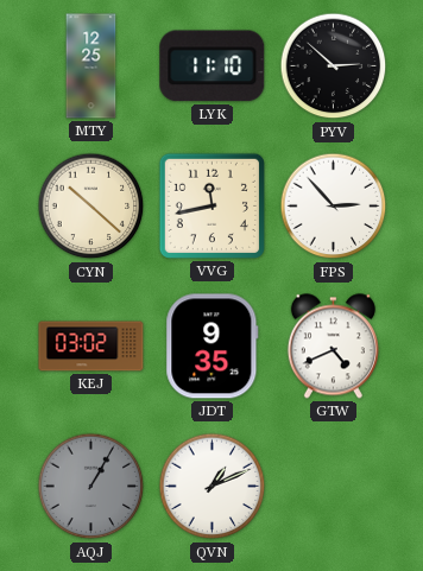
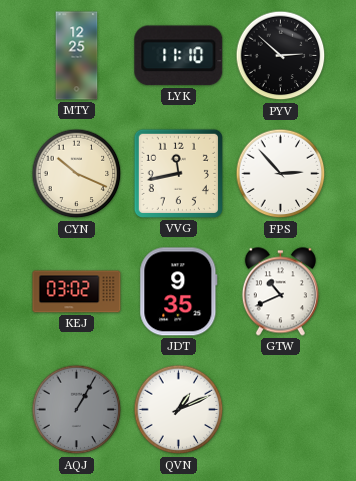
CYN: 10:22 -> 10:19
GTW: 4:41 -> 10:41
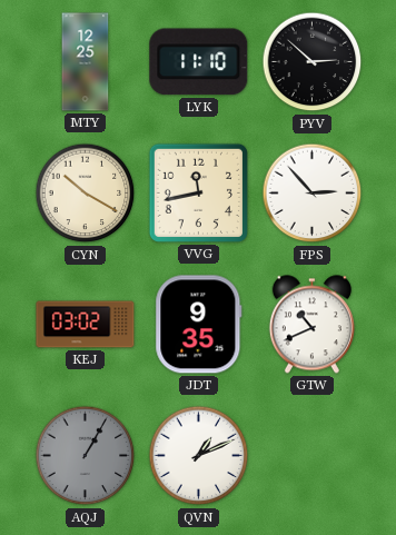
CYN: 10:19 -> 10:20
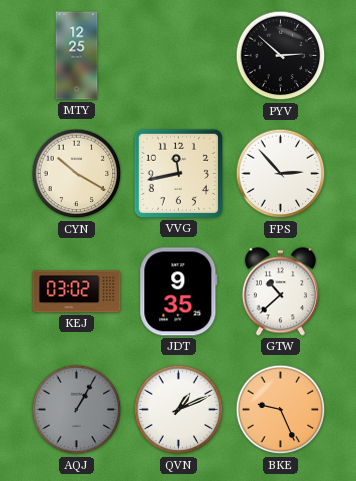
LYK: 11:10 -> none
GTW: 10:41 -> 10:38
BKE: none -> 9:26
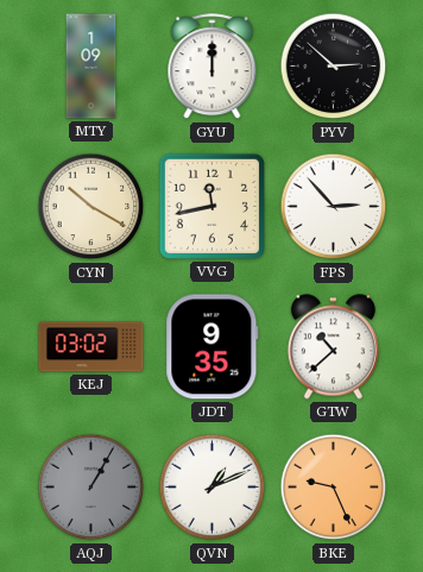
MTY: 12:25 -> 1:09
GYU: none -> 12:00
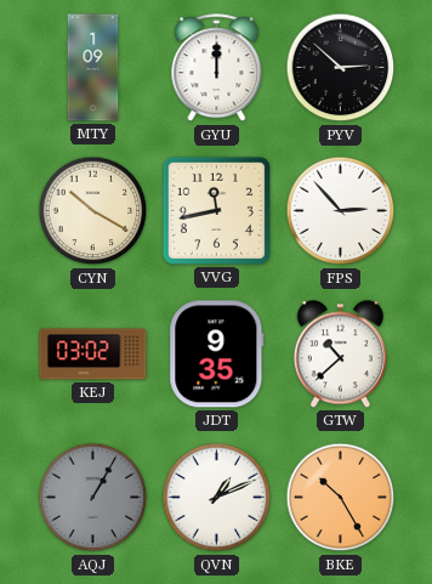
BKE: 9:26 -> 10:25
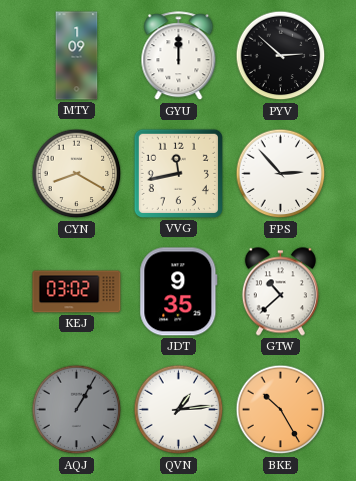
CYN: 10:20 -> 8:20
QVN: 1:11 -> 1:14
